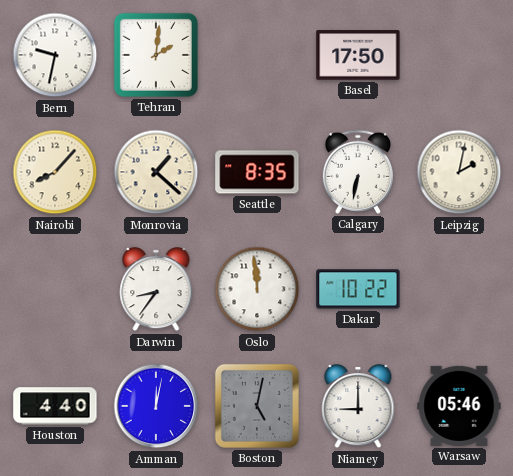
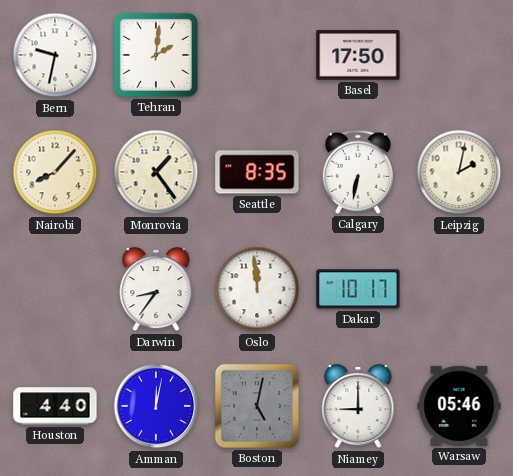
Monrovia: 1:22 -> 1:24
Dakar: 10:22 -> 10:17
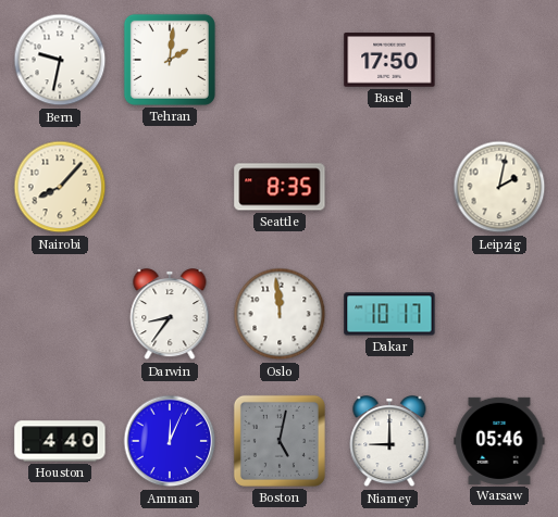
Monrovia: 1:24 -> none
Calgary: 6:32 -> none
Amman: 12:02 -> 12:04
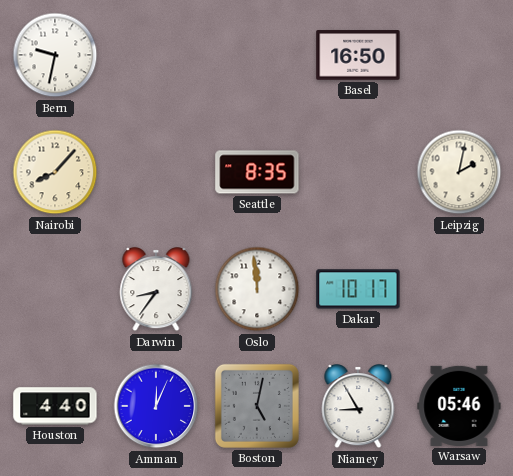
Tehran: 2:01 -> none
Basel: 17:50 -> 16:50
Niamey: 9:00 -> 8:55
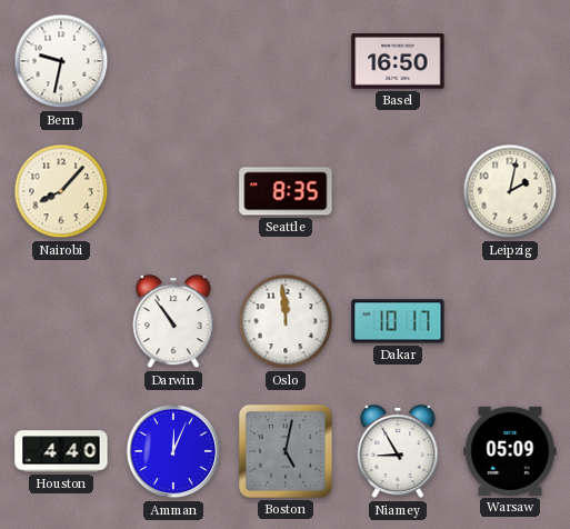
Darwin: 8:36 -> 10:54
Warsaw: 05:46 -> 05:09
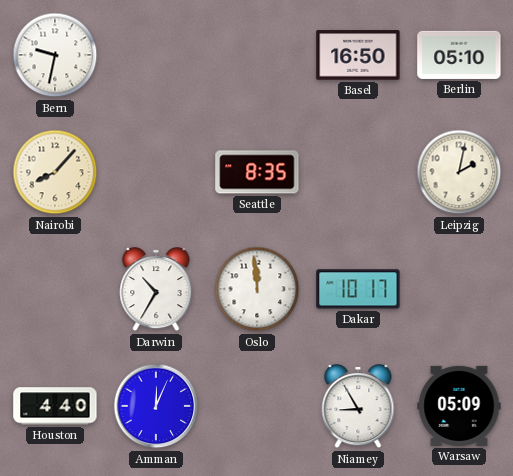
Berlin: none -> 05:10
Darwin: 10:54 -> 10:35
Boston: 5:02 -> none
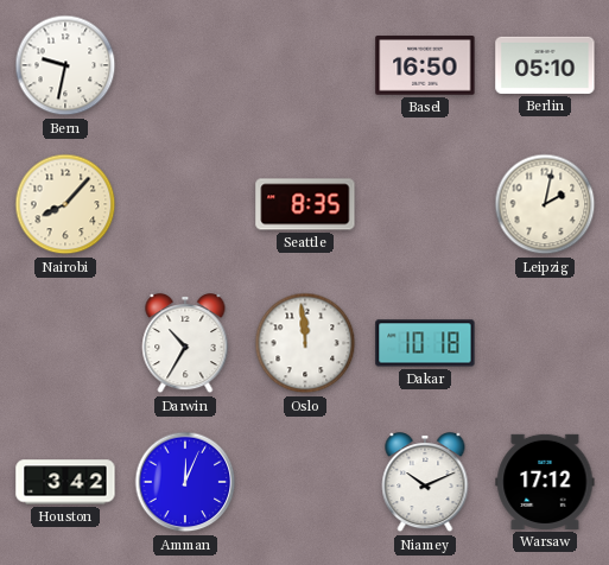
Dakar: 10:17 -> 10:18
Houston: 4:40 -> 3:42
Niamey: 8:55 -> 10:11
Warsaw: 05:09 -> 17:12
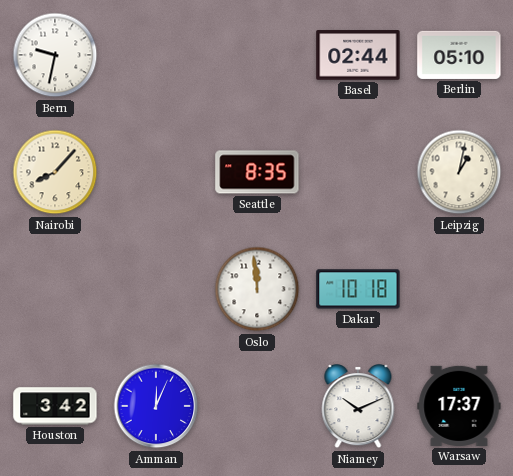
Basel: 16:50 -> 02:44
Leipzig: 2:02 -> 1:02
Darwin: 10:35 -> none
Warsaw: 17:12 -> 17:37
